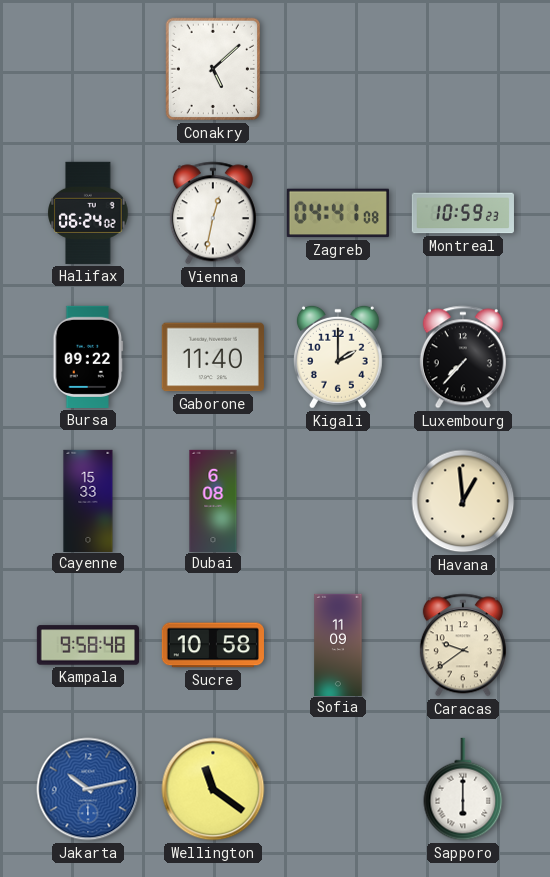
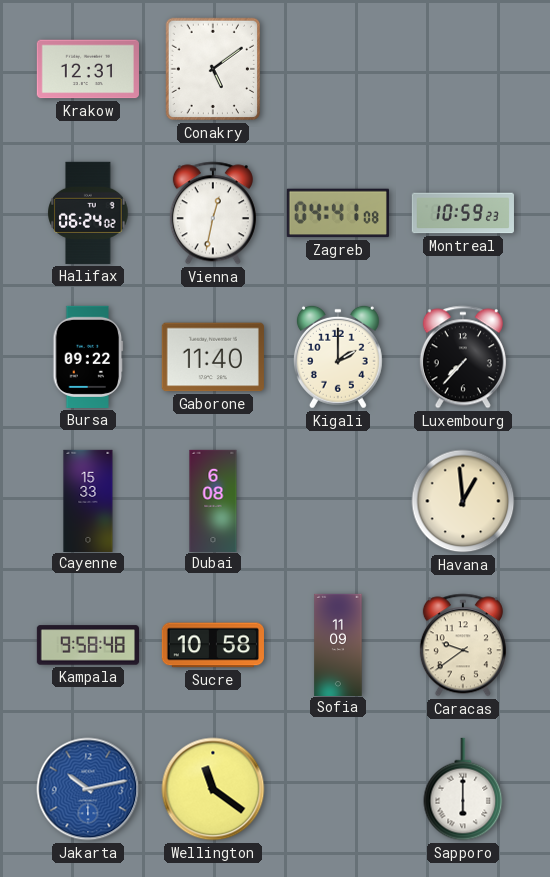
Krakow: none -> 12:31
Conakry: 5:08 -> 5:09
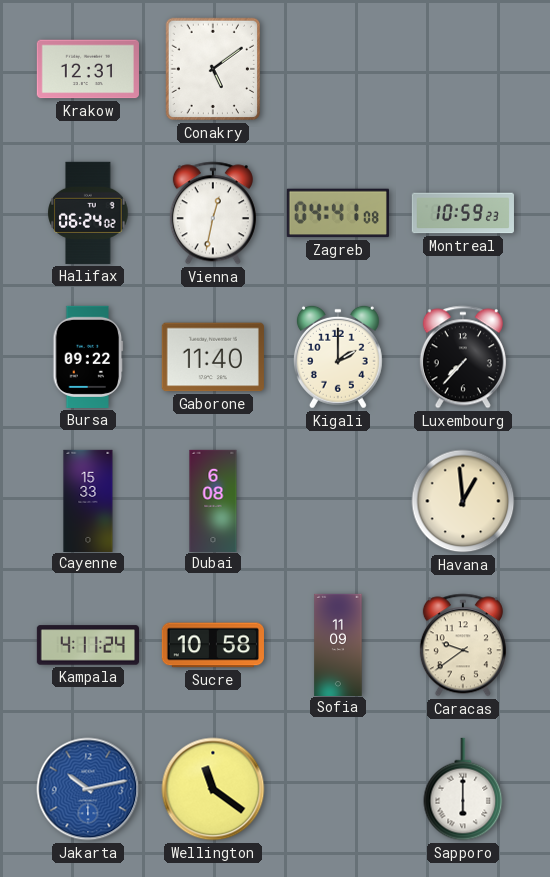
Kampala: 9:58 -> 4:11
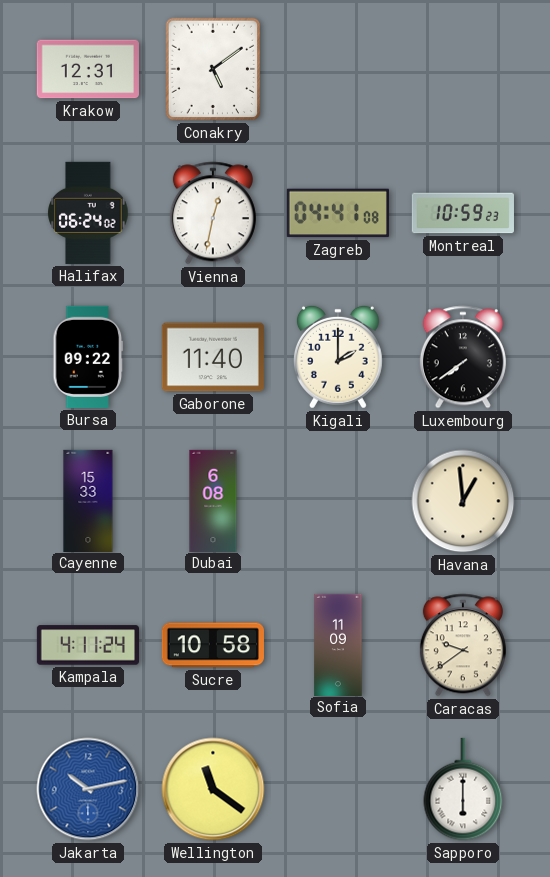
Luxembourg: 7:37 -> 7:39
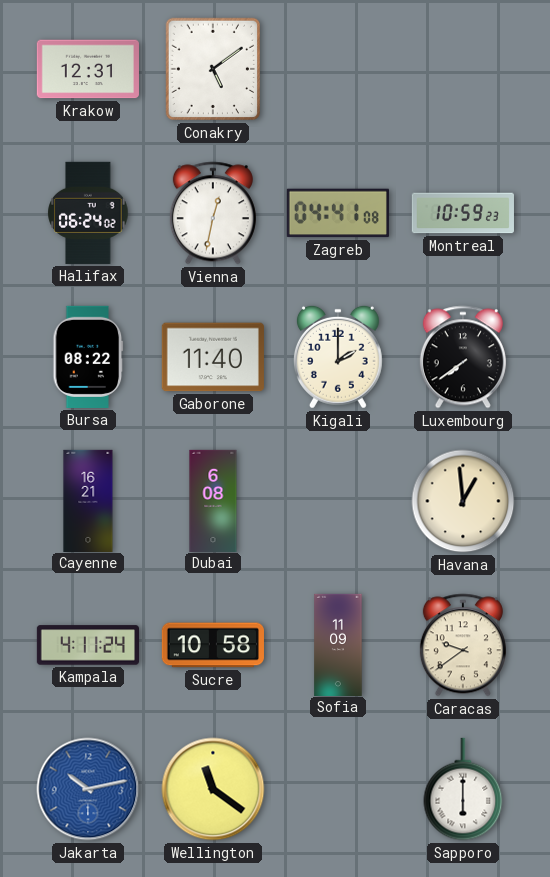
Bursa: 09:22 -> 08:22
Cayenne: 15:33 -> 16:21
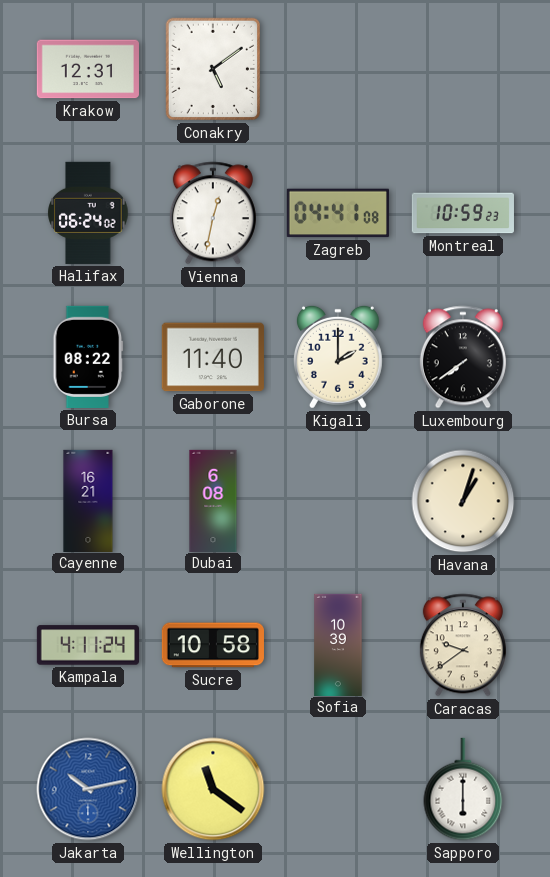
Havana: 12:59 -> 1:03
Sofia: 11:09 -> 10:39
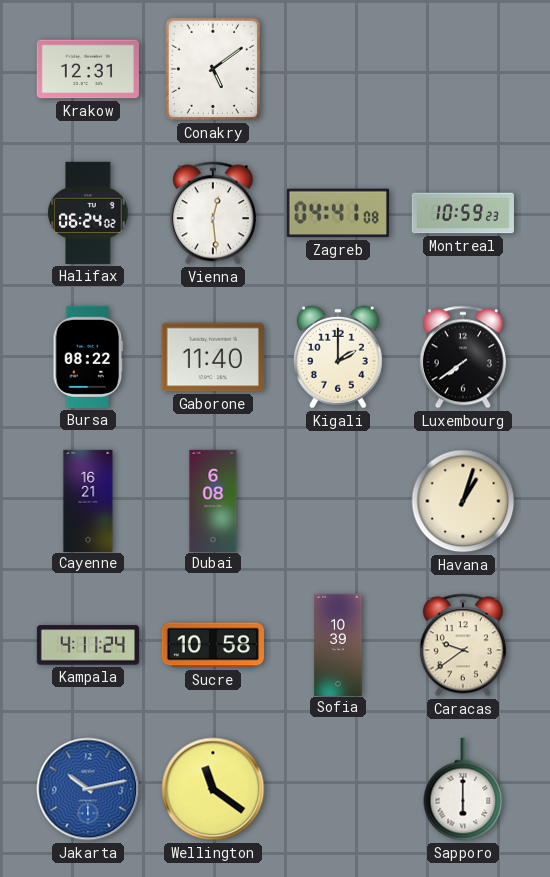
Vienna: 12:32 -> 12:29
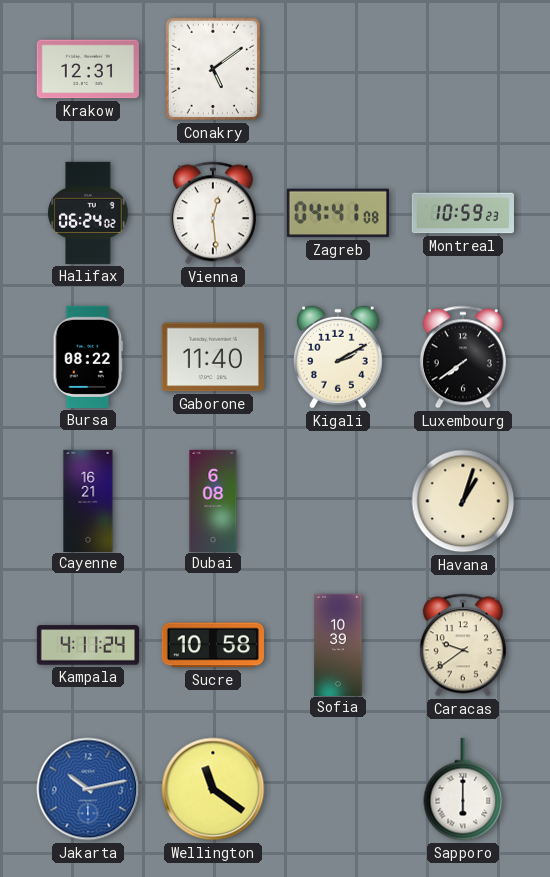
Kigali: 2:00 -> 2:10
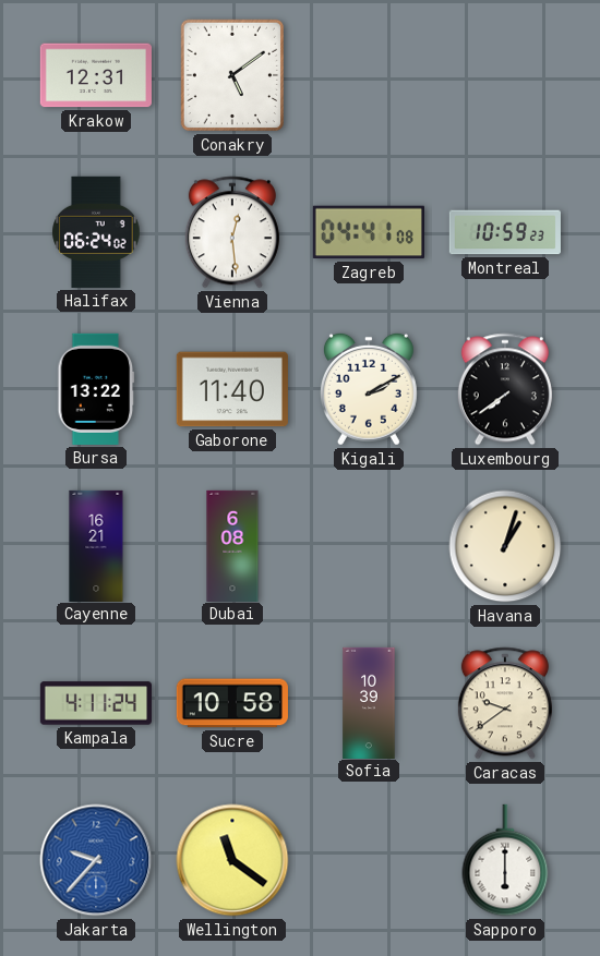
Bursa: 08:22 -> 13:22
Jakarta: 10:13 -> 9:37
